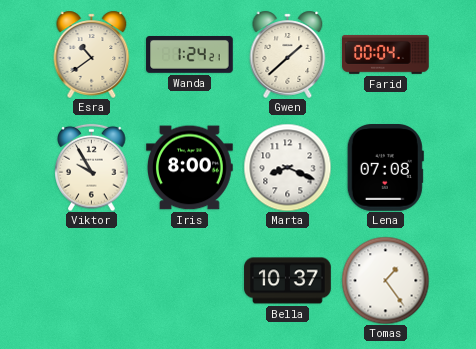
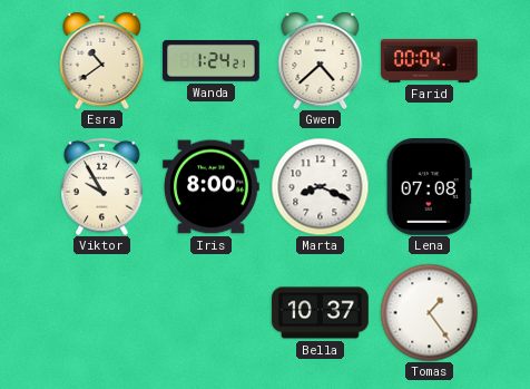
Gwen: 1:38 -> 4:38
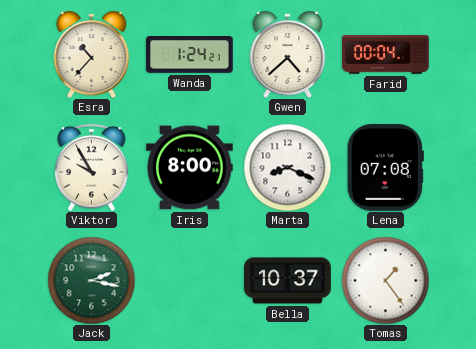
Esra: 10:39 -> 10:37
Jack: none -> 2:17
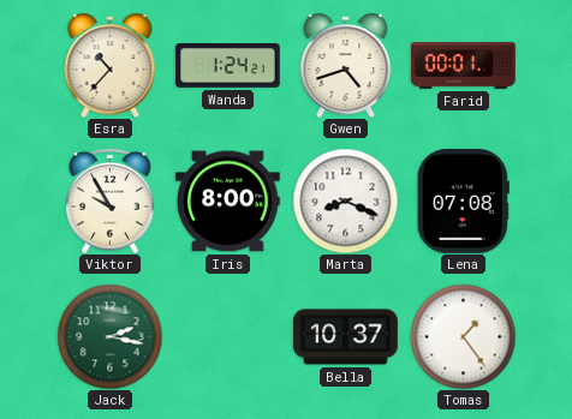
Gwen: 4:38 -> 4:42
Farid: 00:04 -> 00:01
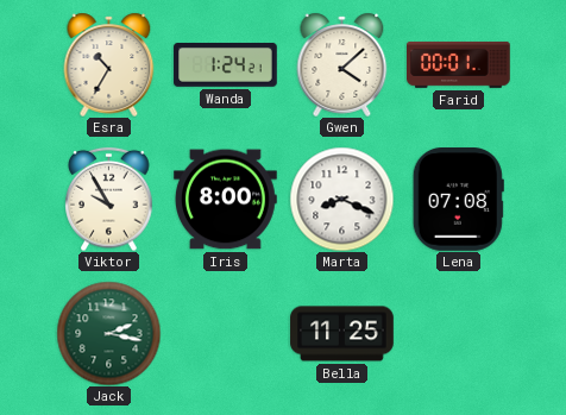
Esra: 10:37 -> 10:35
Gwen: 4:42 -> 4:08
Bella: 10:37 -> 11:25
Tomas: 1:24 -> none
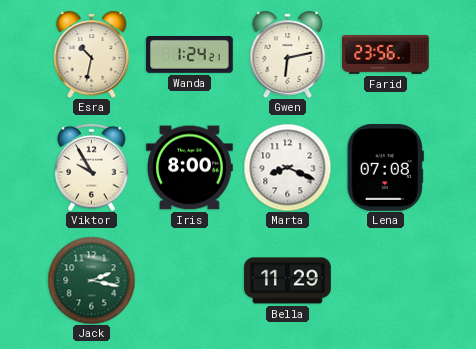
Esra: 10:35 -> 10:32
Gwen: 4:08 -> 6:13
Farid: 00:01 -> 23:56
Bella: 11:25 -> 11:29
